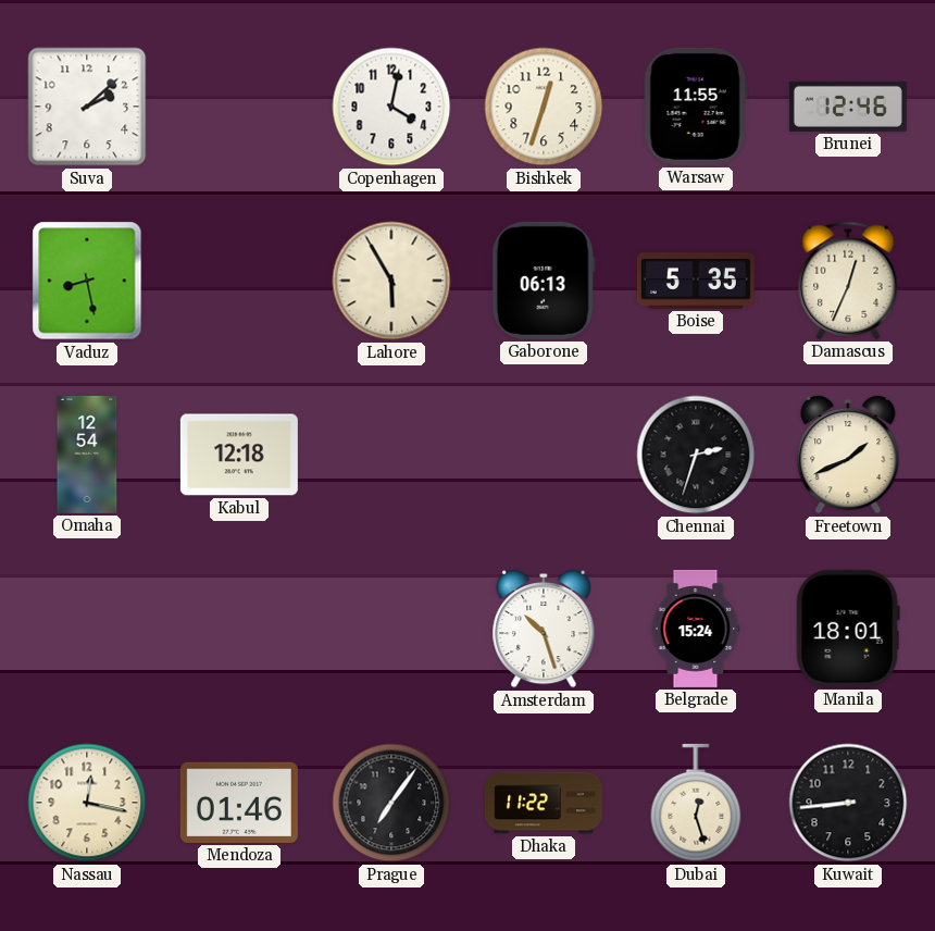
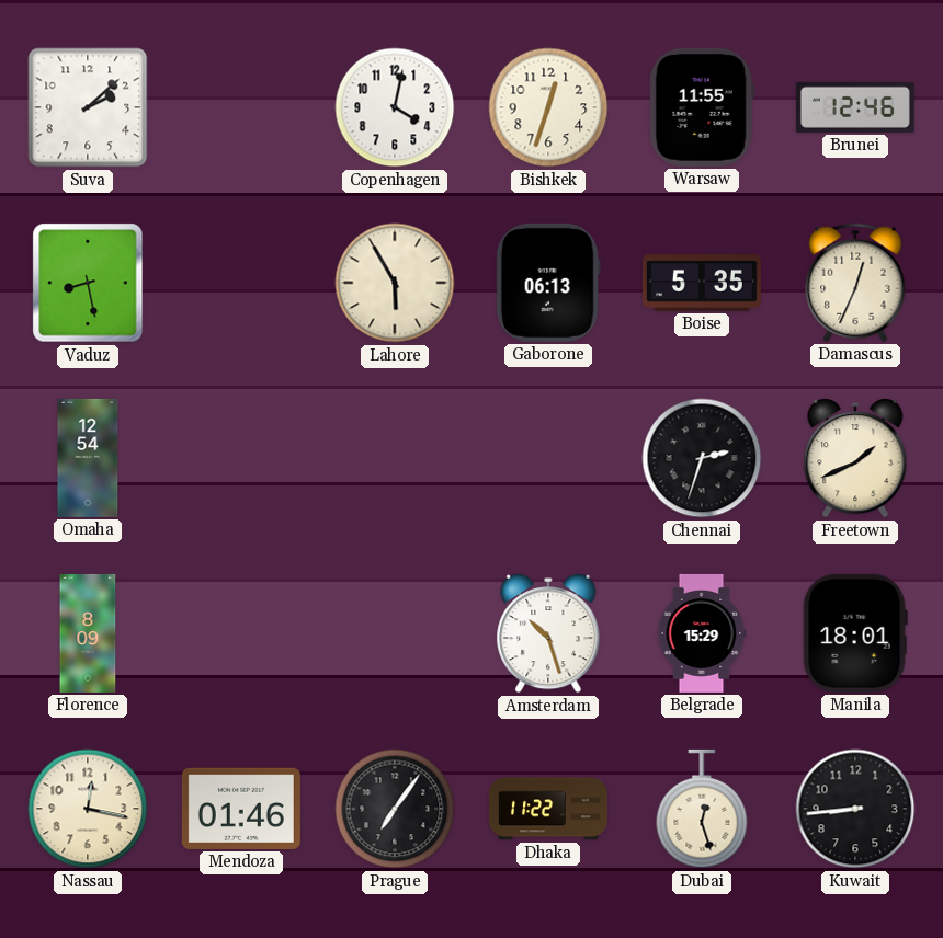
Kabul: 12:18 -> none
Florence: none -> 8:09
Belgrade: 15:24 -> 15:29
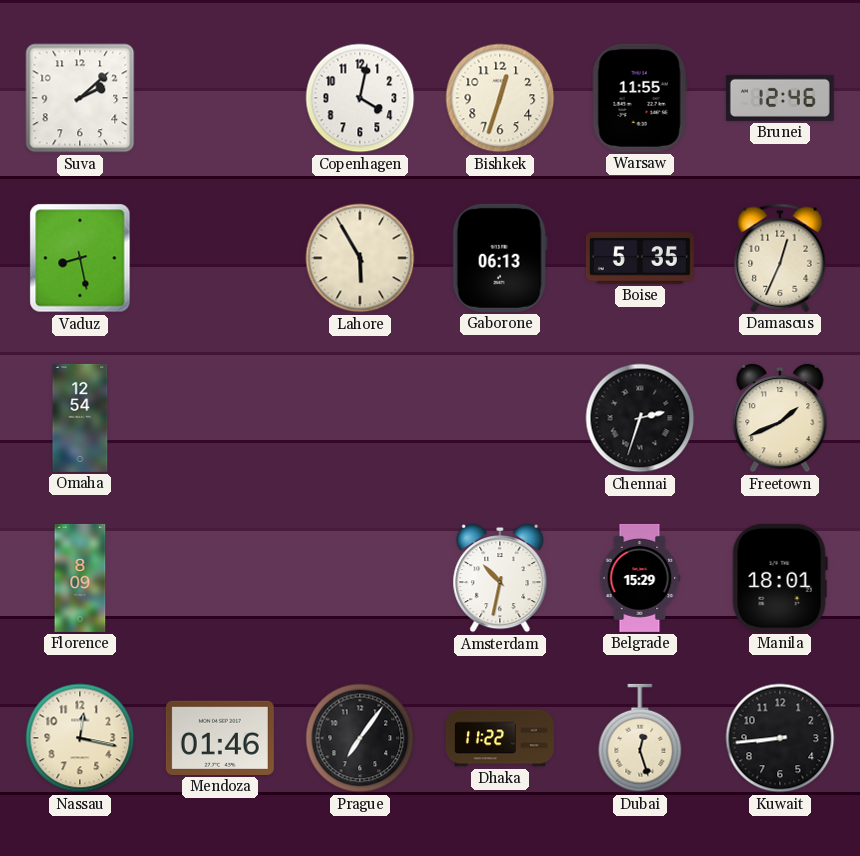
Amsterdam: 10:27 -> 10:32
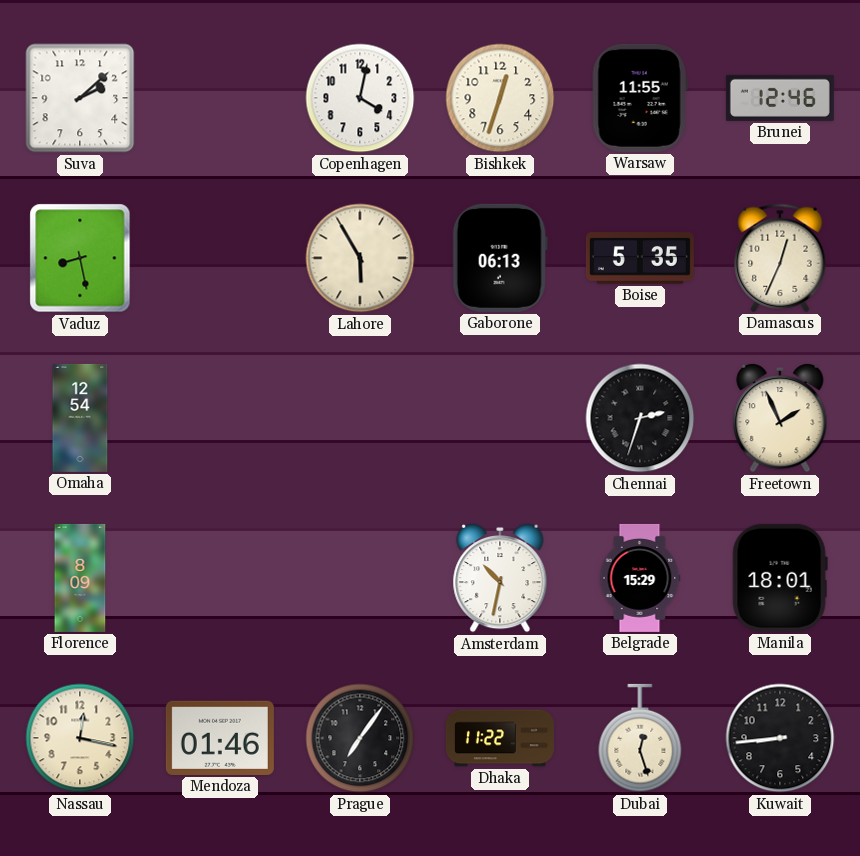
Freetown: 1:41 -> 1:56
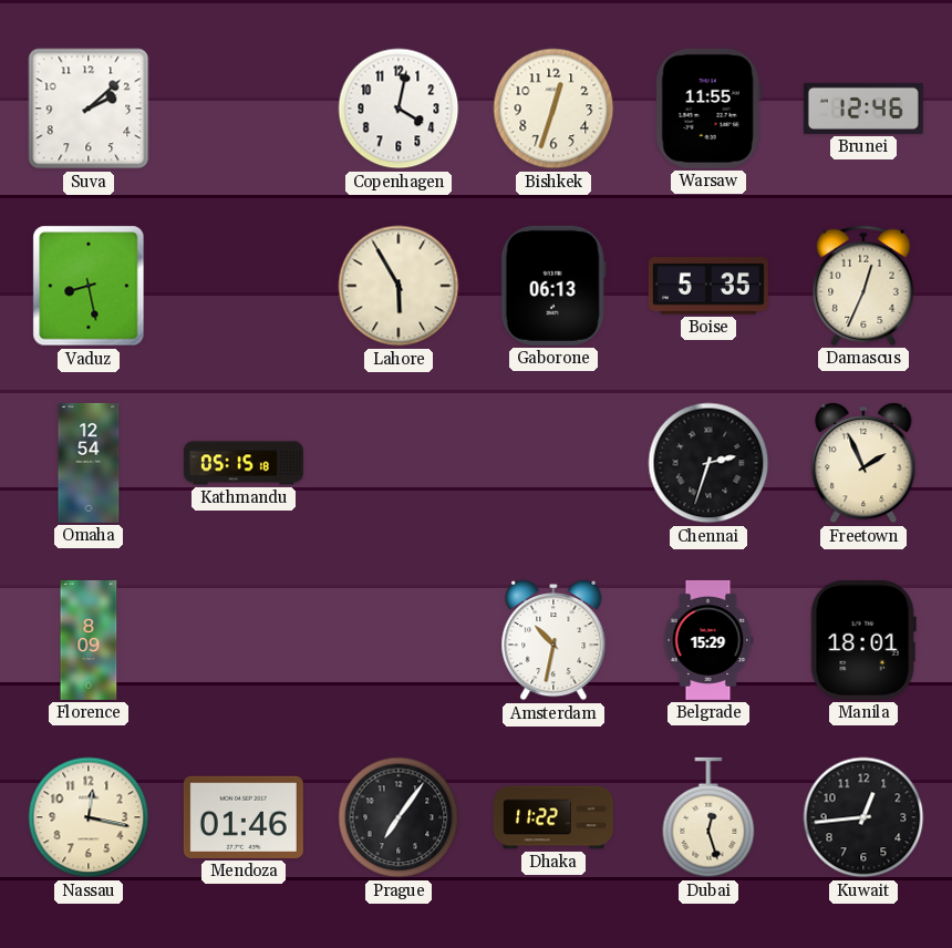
Kathmandu: none -> 05:15
Kuwait: 8:44 -> 12:44
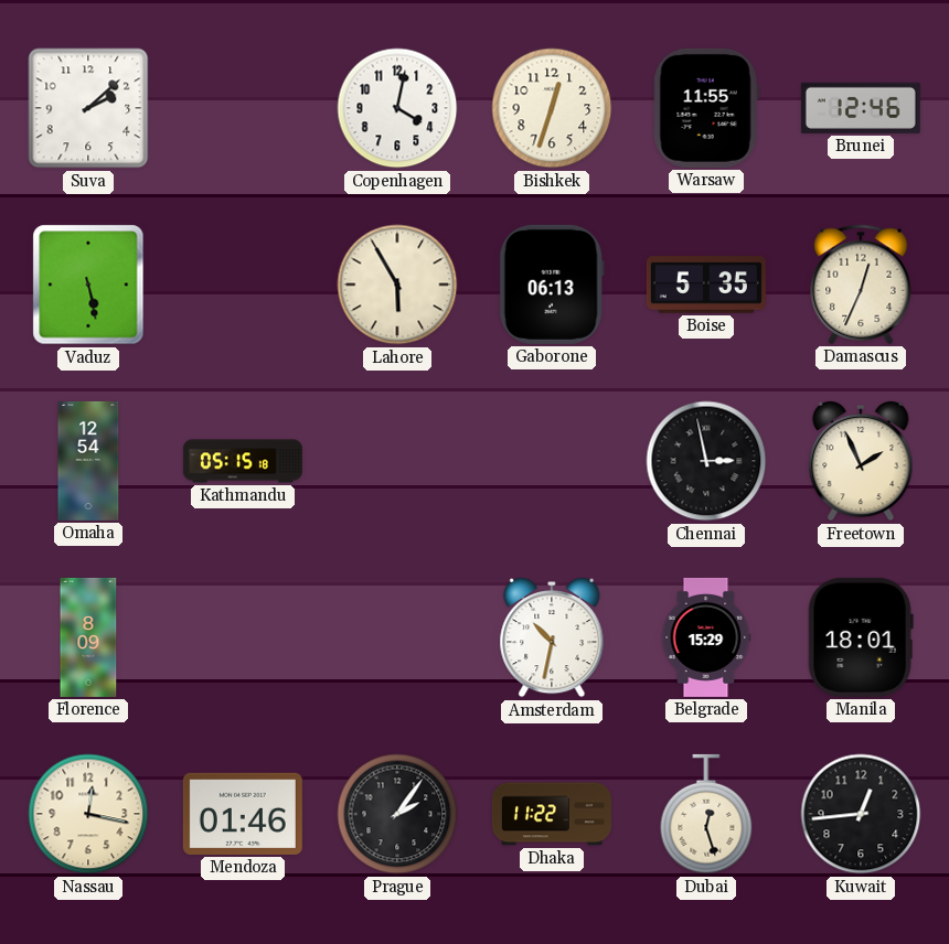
Vaduz: 8:28 -> 5:28
Chennai: 2:33 -> 2:58
Prague: 7:06 -> 2:06
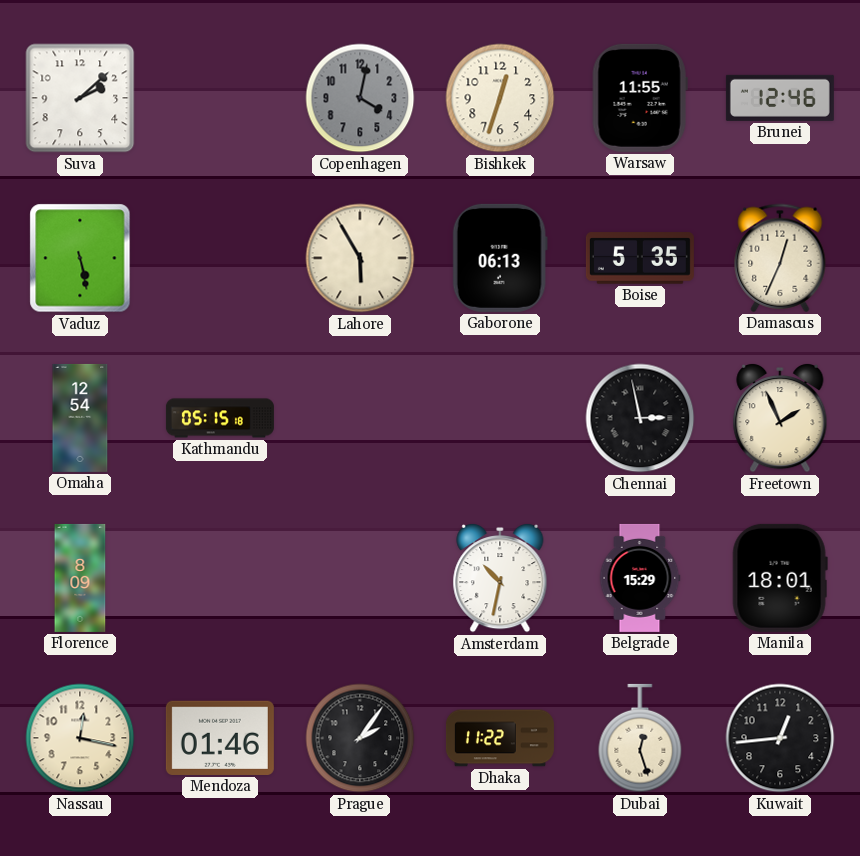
Copenhagen dial: white -> grey
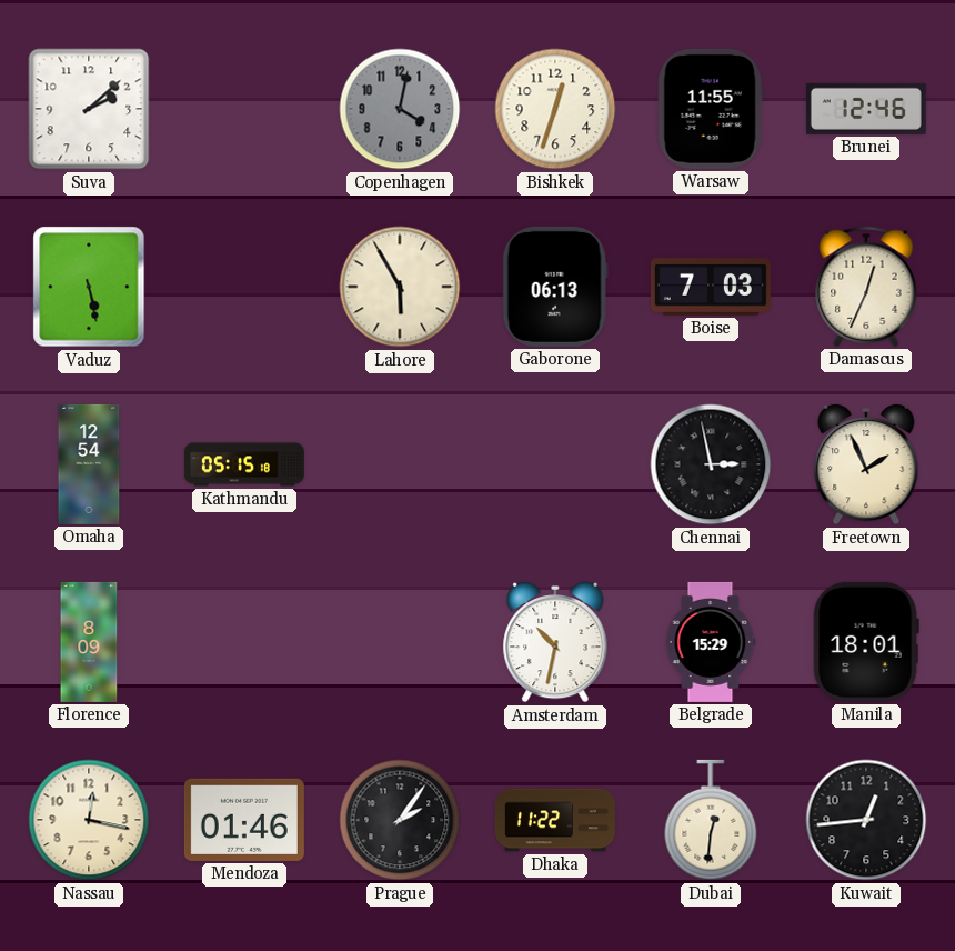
Boise: 5:35 -> 7:03
Dubai: 12:27 -> 12:31
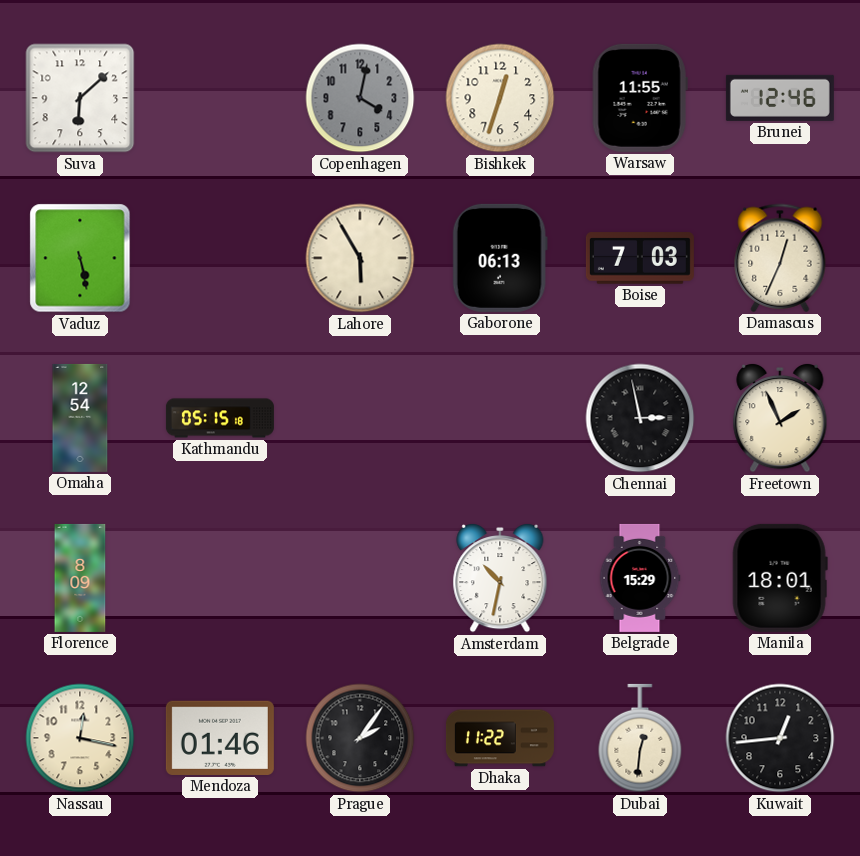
Suva: 2:08 -> 6:08
